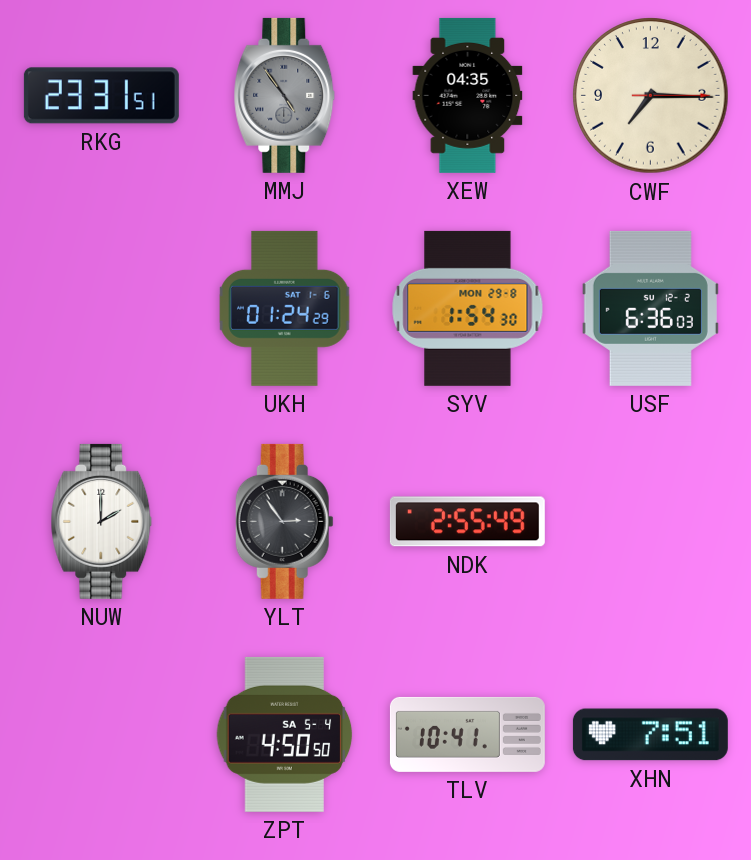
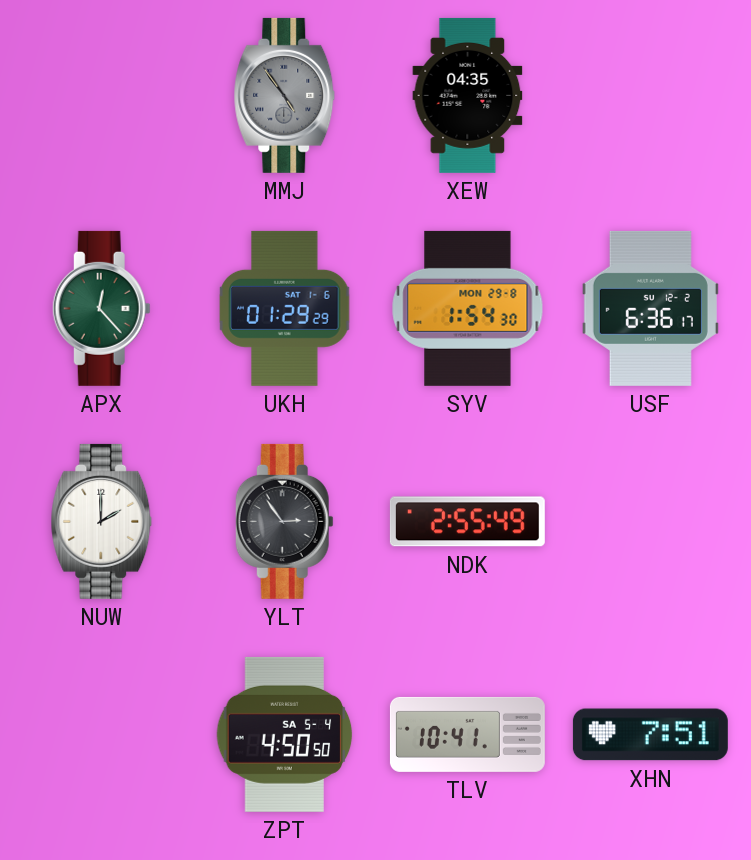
RKG: 23:31 -> none
CWF: 7:15 -> none
APX: none -> 12:23
UKH: 01:24 -> 01:29
USF: 6:36:03 -> 6:36:17
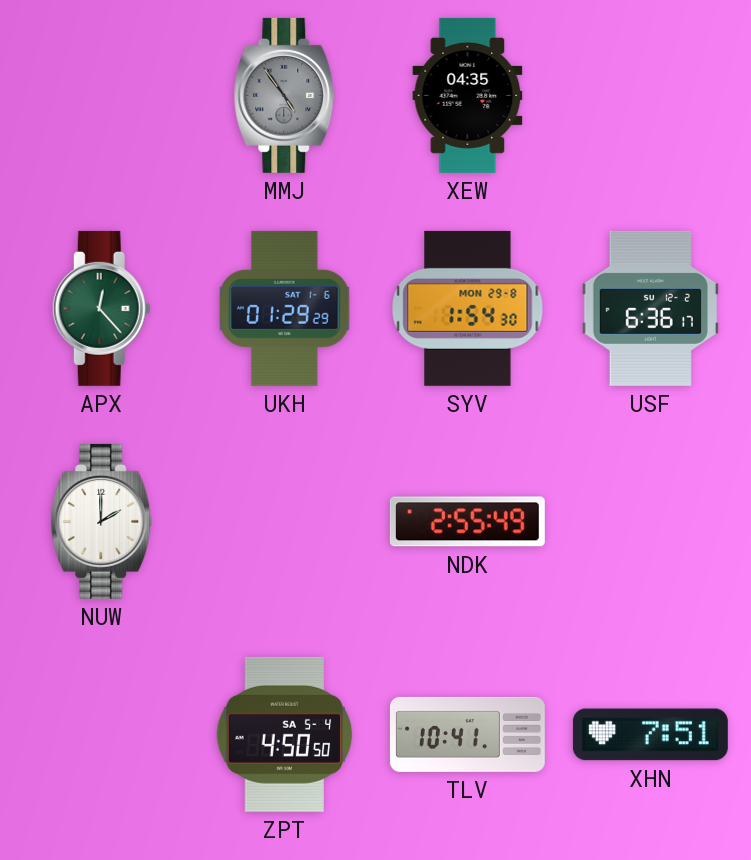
YLT: 2:54 -> none
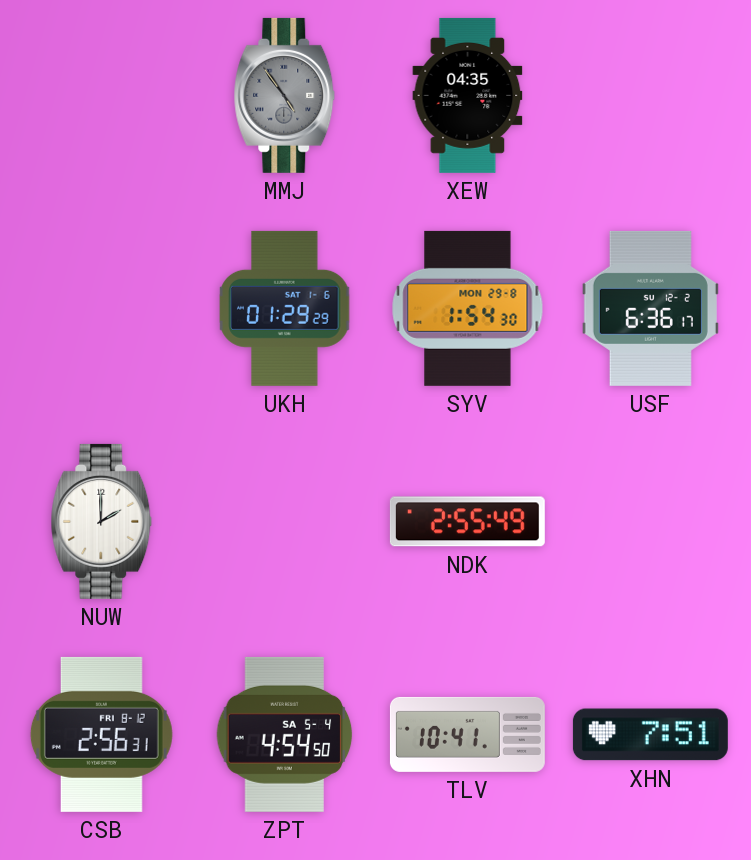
APX: 12:23 -> none
CSB: none -> 2:56
ZPT: 4:50 -> 4:54
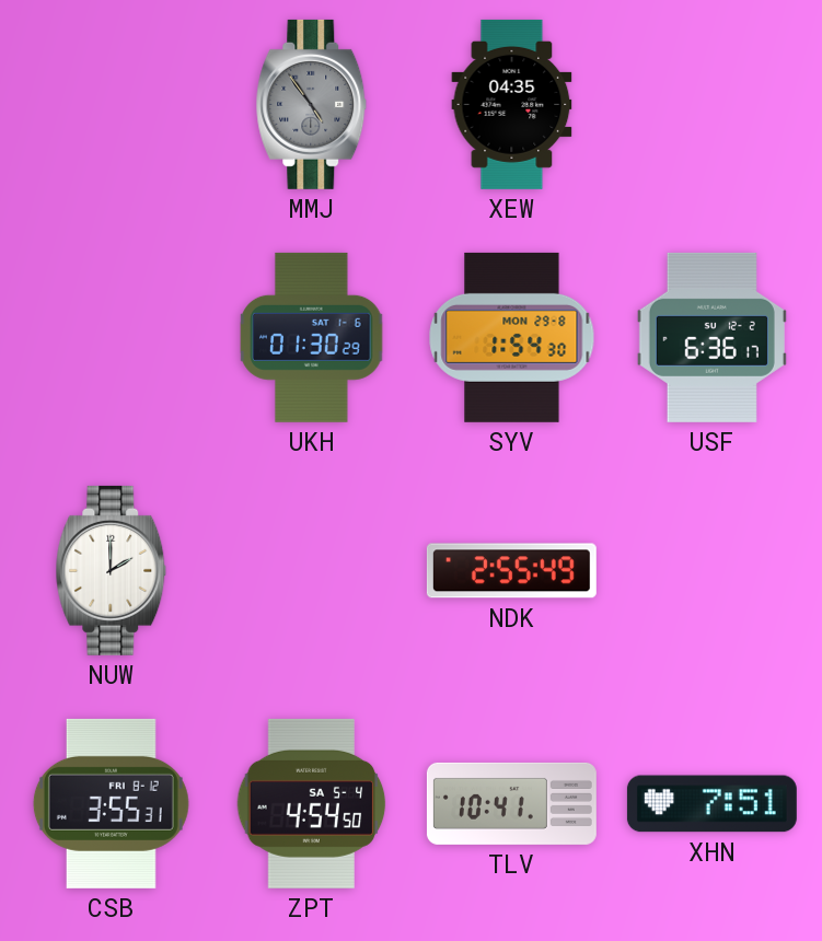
UKH: 01:29 -> 01:30
CSB: 2:56 -> 3:55
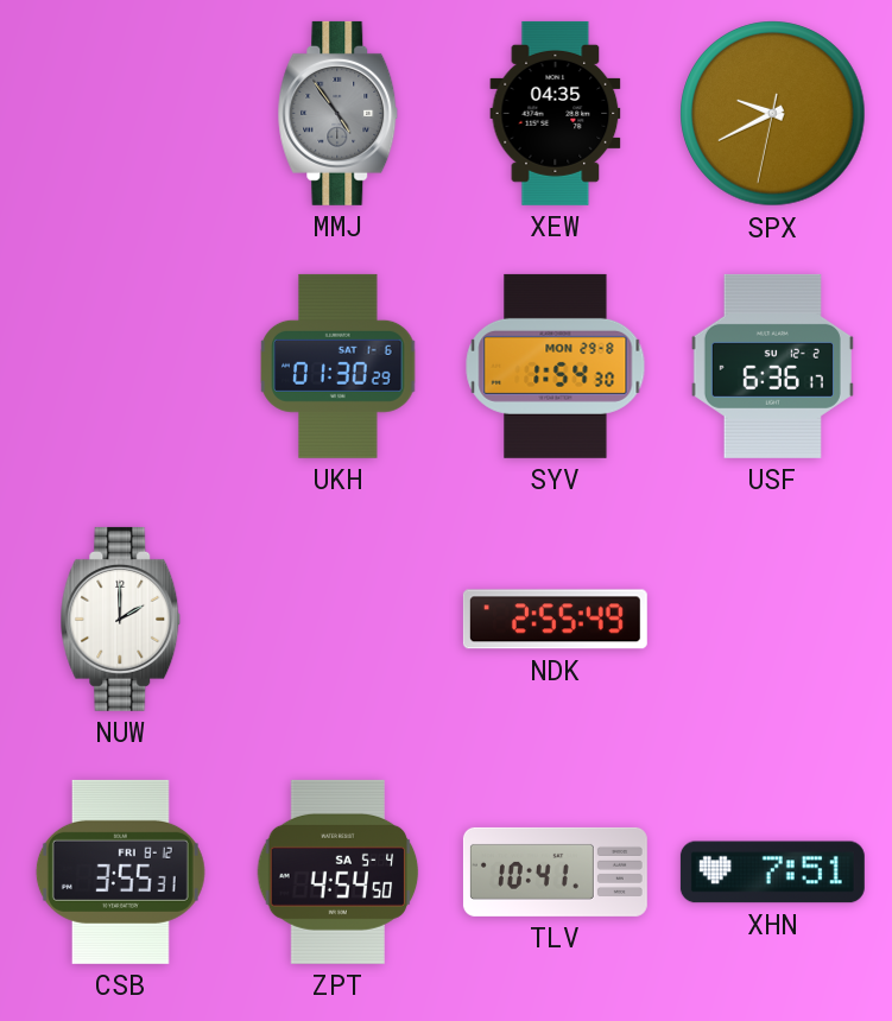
SPX: none -> 9:40
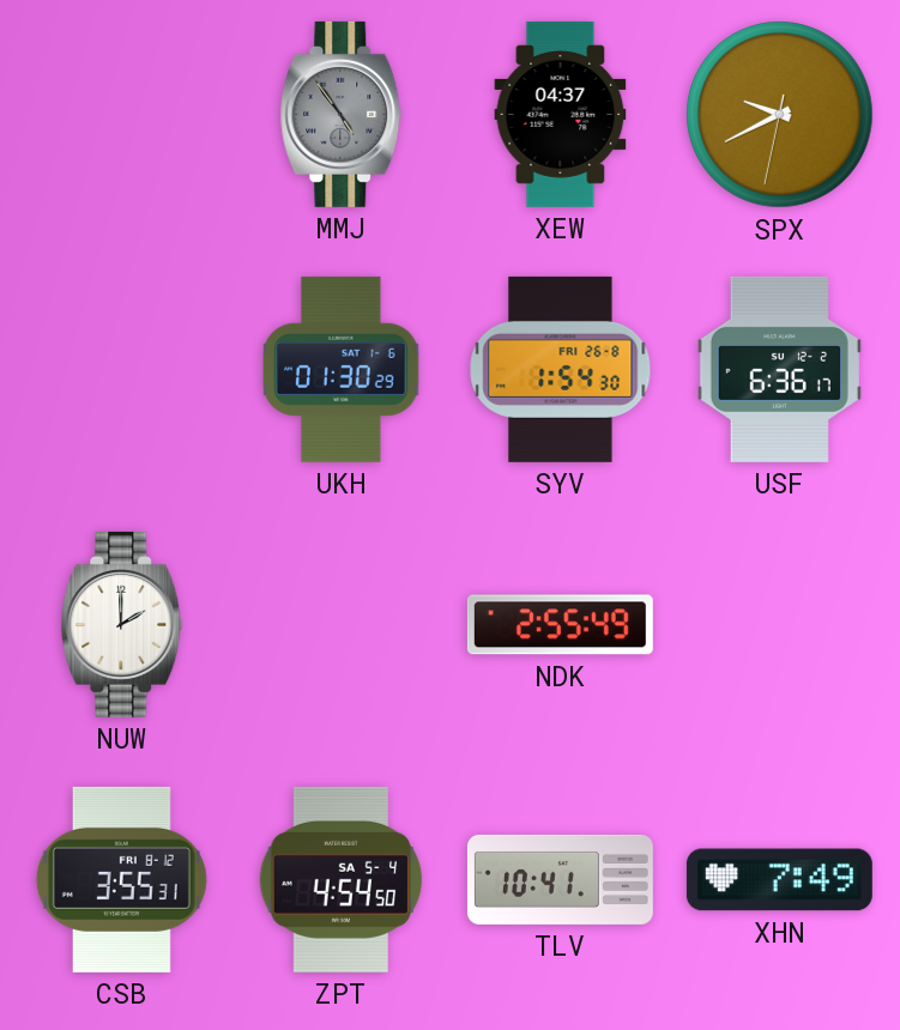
XEW: 04:35 -> 04:37
SYV date: MON 29-8 -> FRI 26-8
XHN: 7:51 -> 7:49
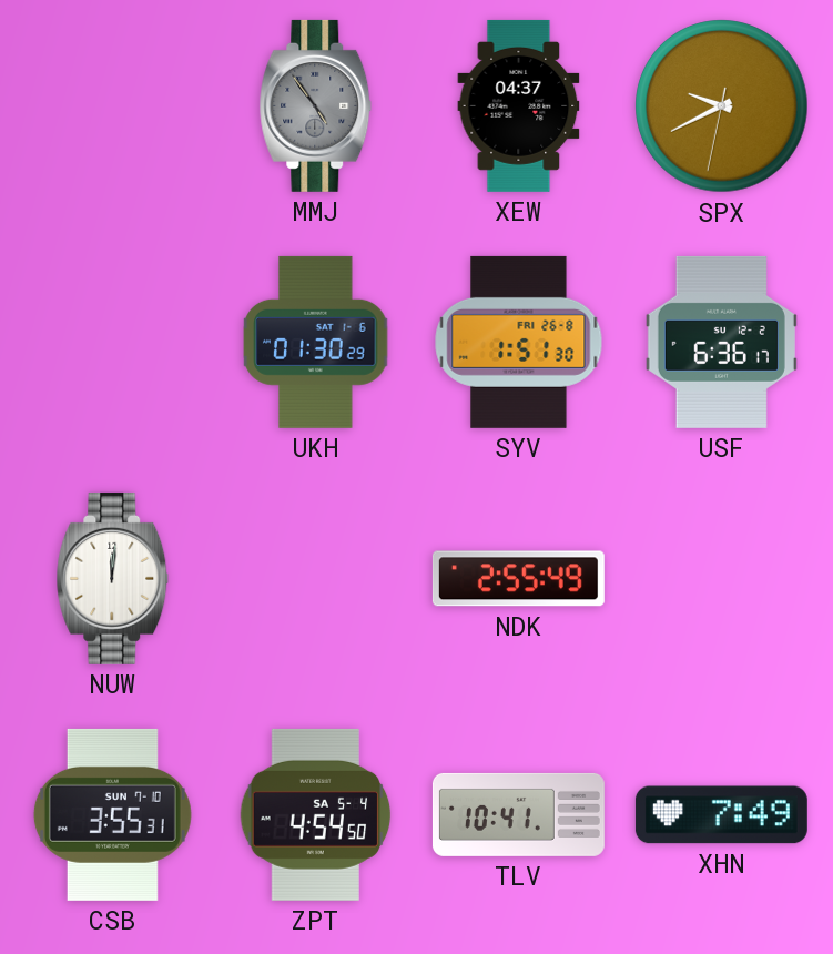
SYV: 1:54 -> 1:51
NUW: 2:00 -> 12:01
CSB date: FRI 8-12 -> SUN 7-10
